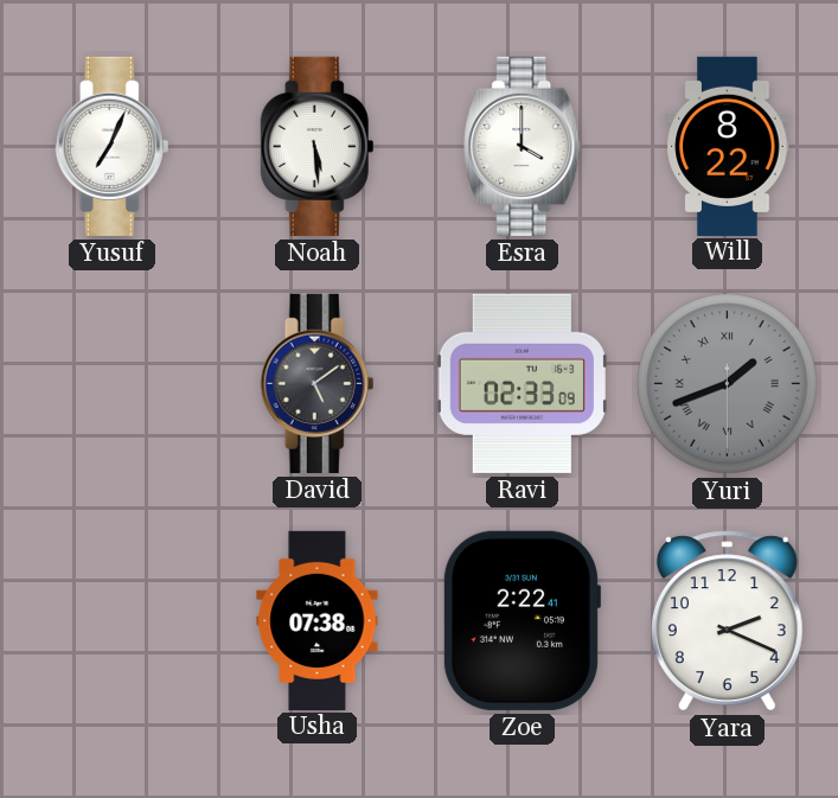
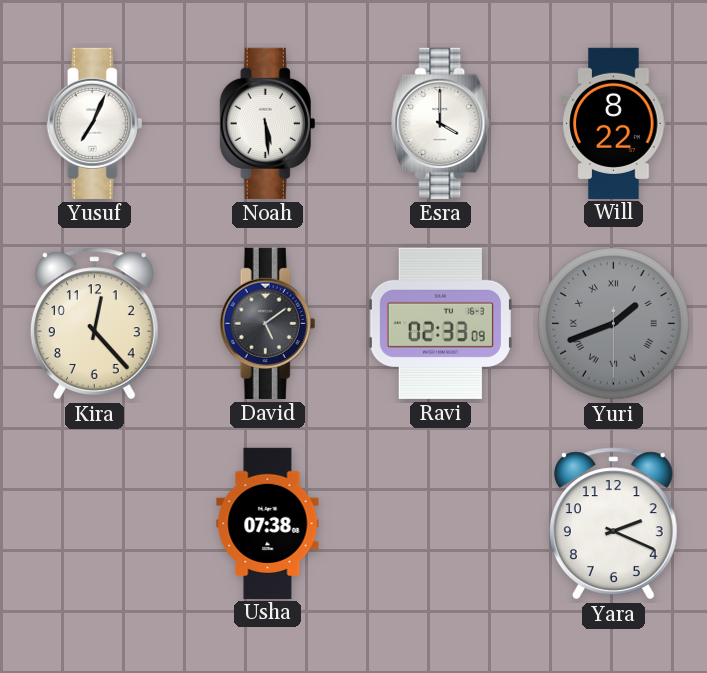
Kira: none -> 12:23
Zoe: 2:22 -> none
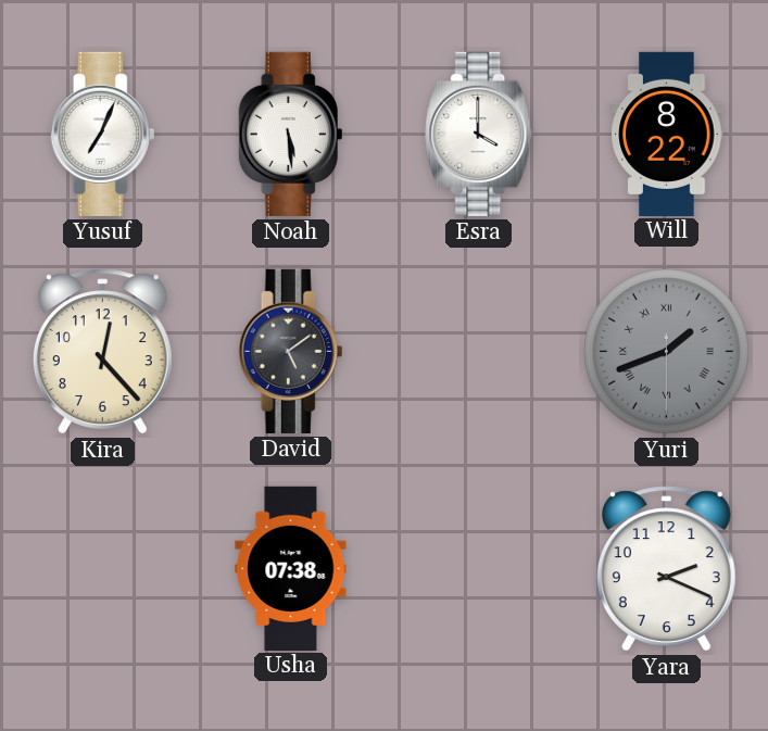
Ravi: 02:33 -> none
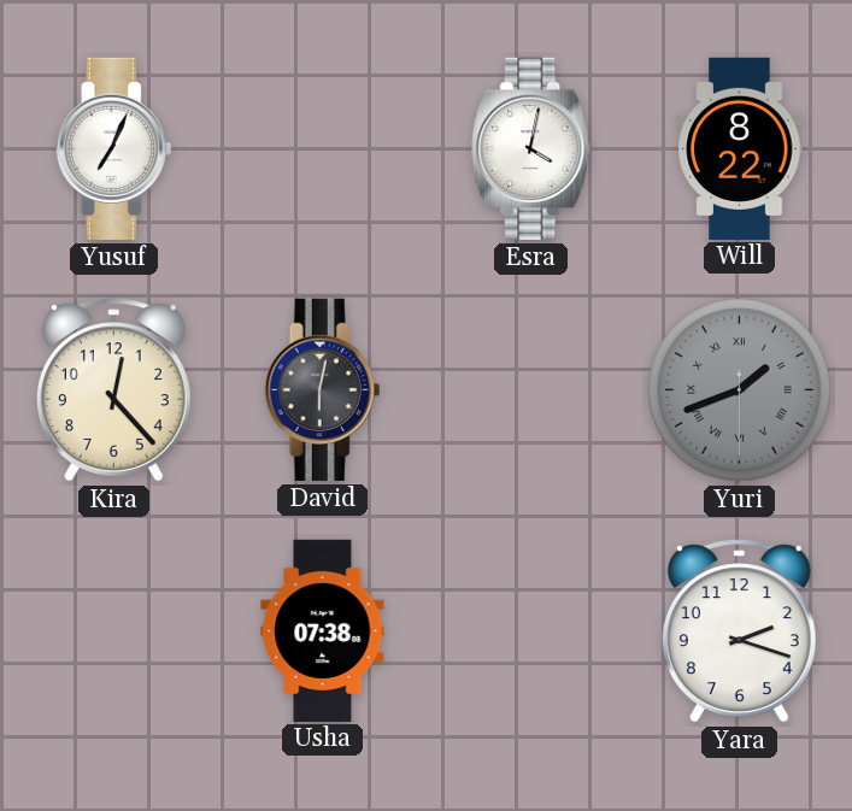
Noah: 5:29 -> none
Esra: 4:00 -> 4:02
David: 5:09 -> 6:02
Yara: 2:19 -> 2:18
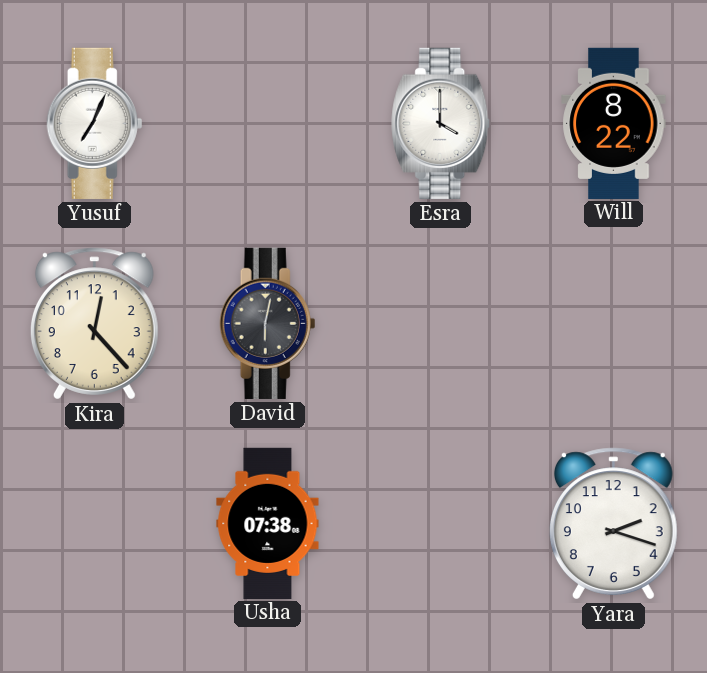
Esra: 4:02 -> 4:00
Yuri: 1:41 -> none
